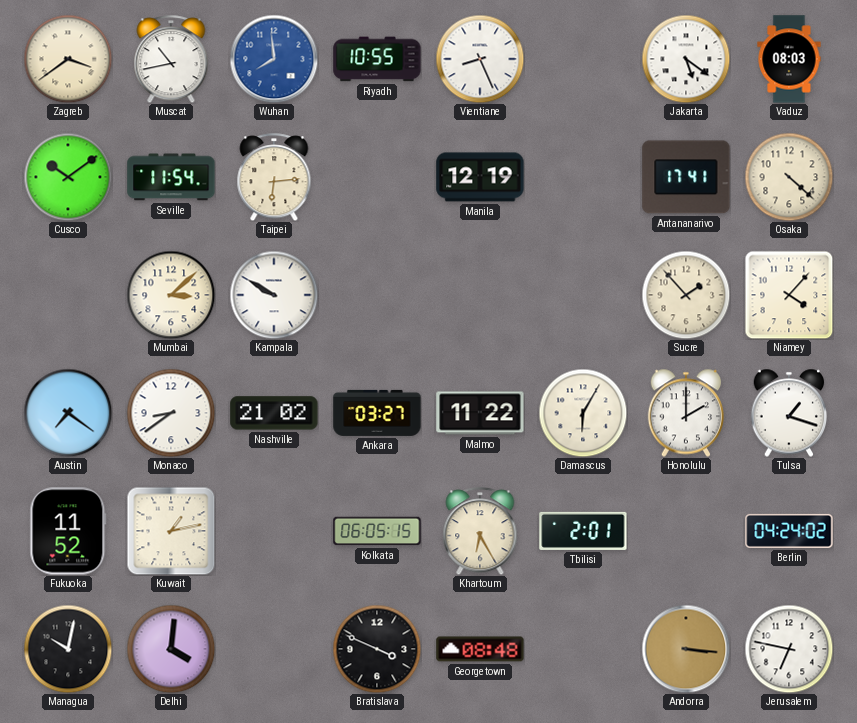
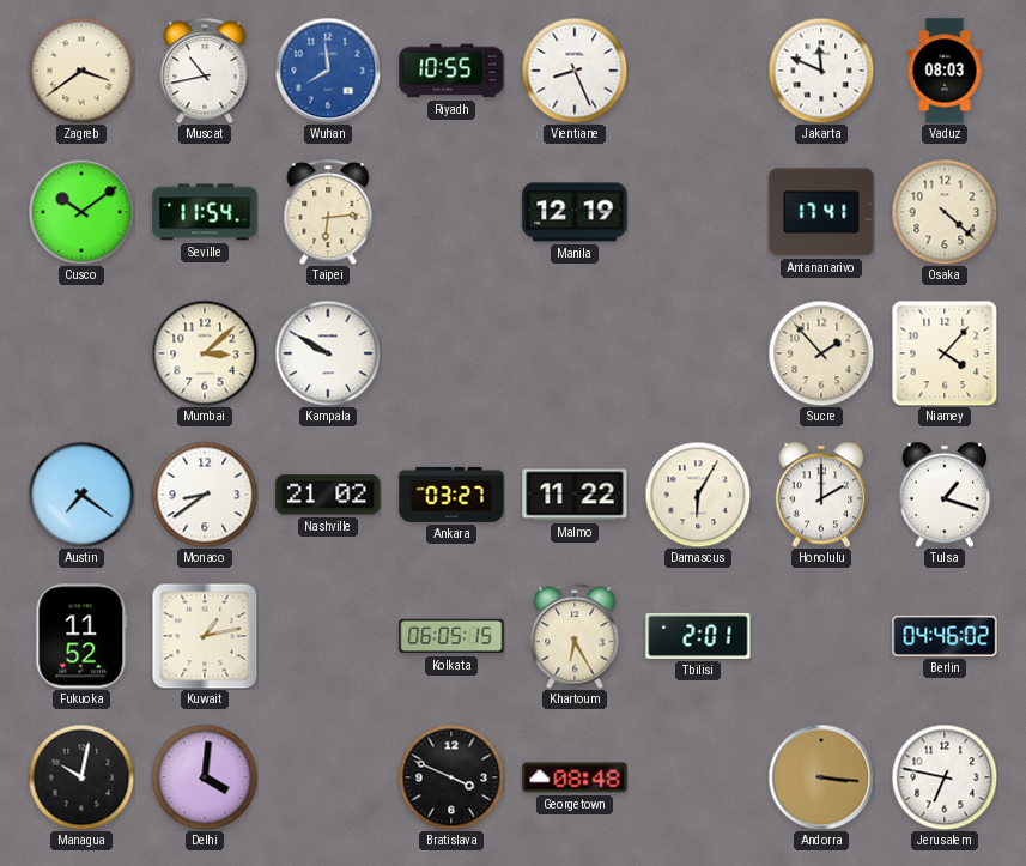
Jakarta: 5:21 -> 11:49
Berlin: 04:24 -> 04:46
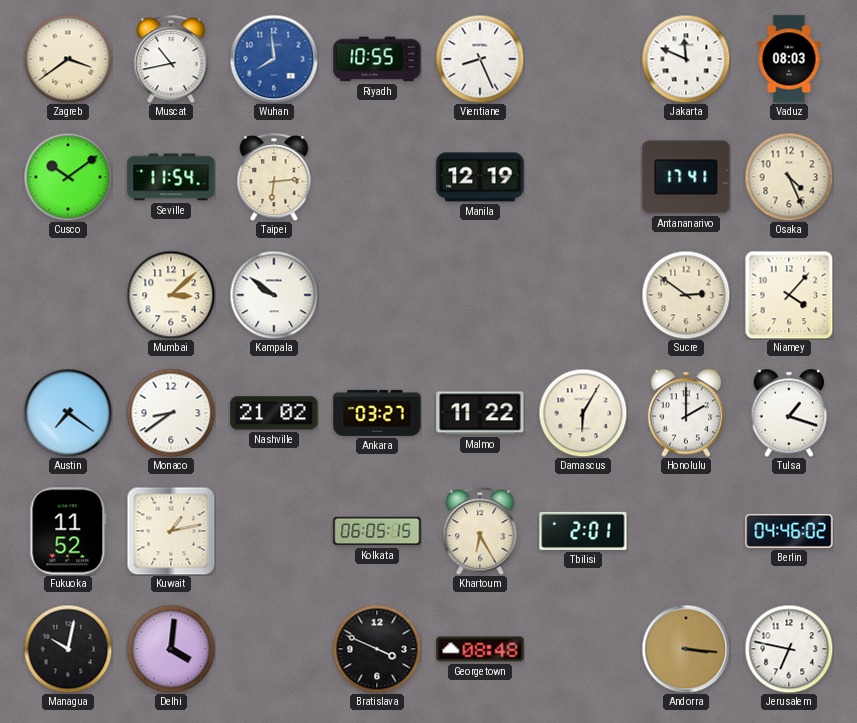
Osaka: 4:22 -> 4:26
Kampala: 9:50 -> 9:51
Sucre: 1:53 -> 2:51
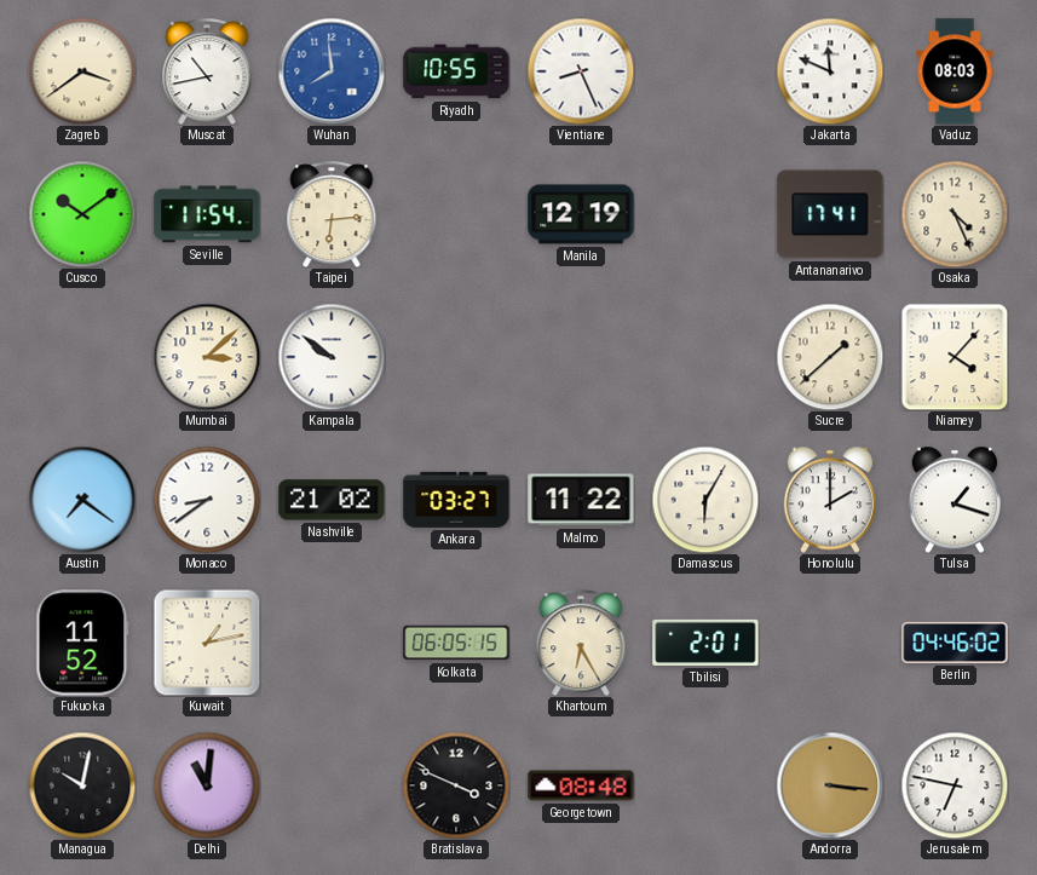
Sucre: 2:51 -> 1:38
Delhi: 4:01 -> 11:01
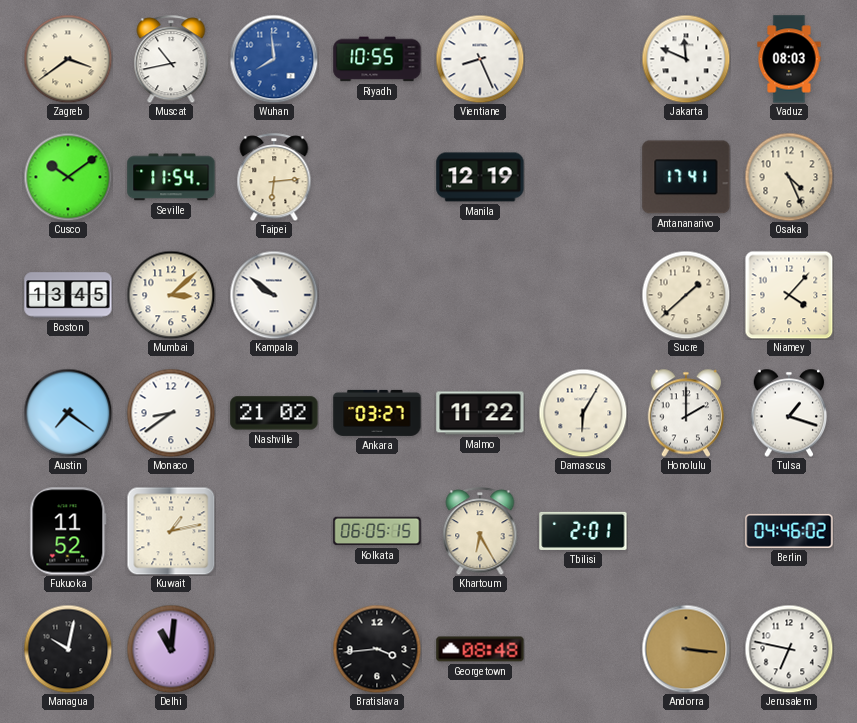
Boston: none -> 13:45
Bratislava: 3:49 -> 3:44
